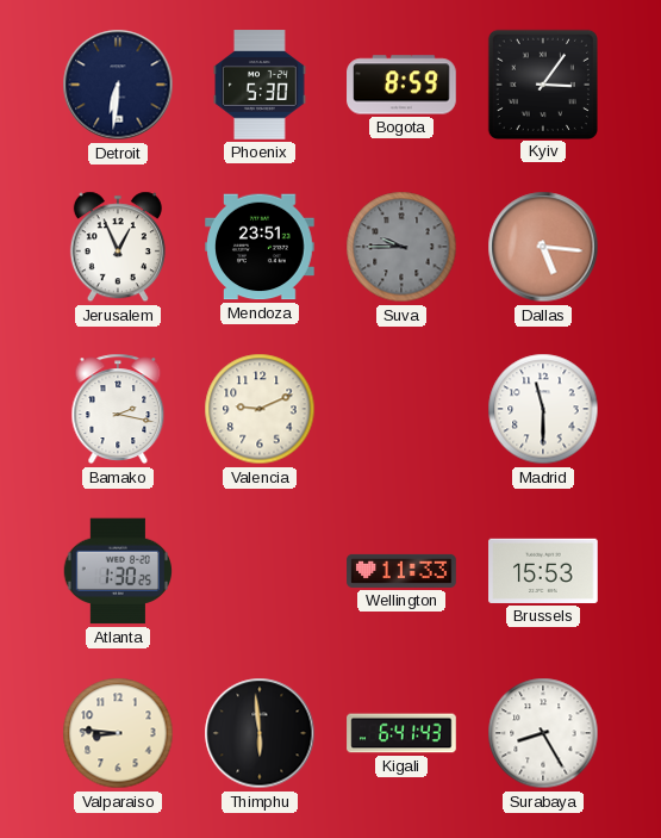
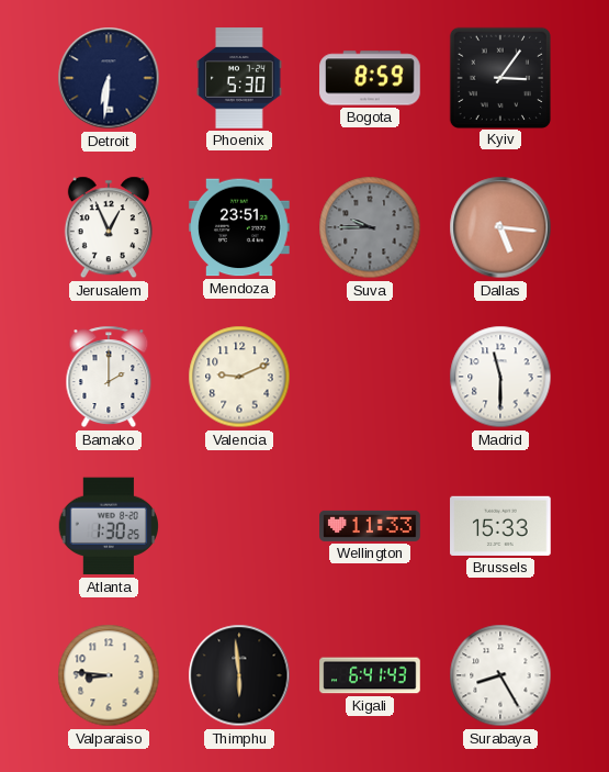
Bamako: 2:17 -> 2:00
Brussels: 15:53 -> 15:33
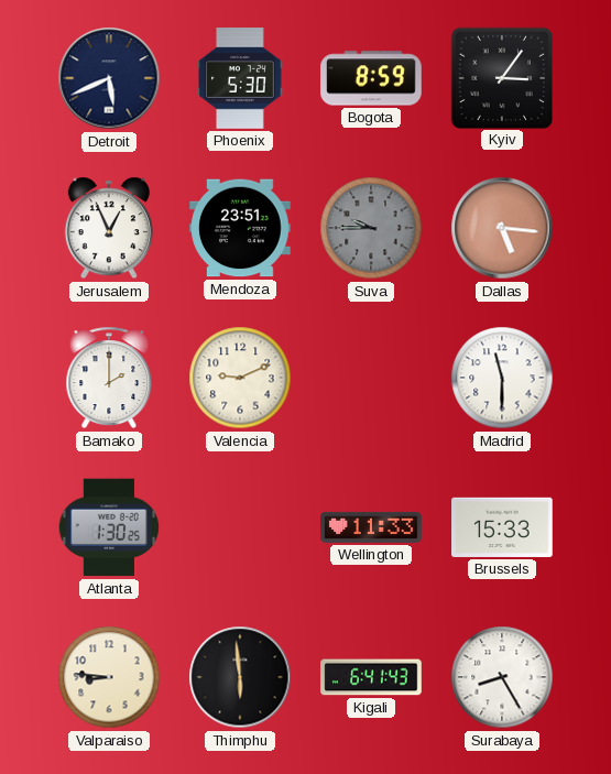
Detroit: 6:31 -> 5:41
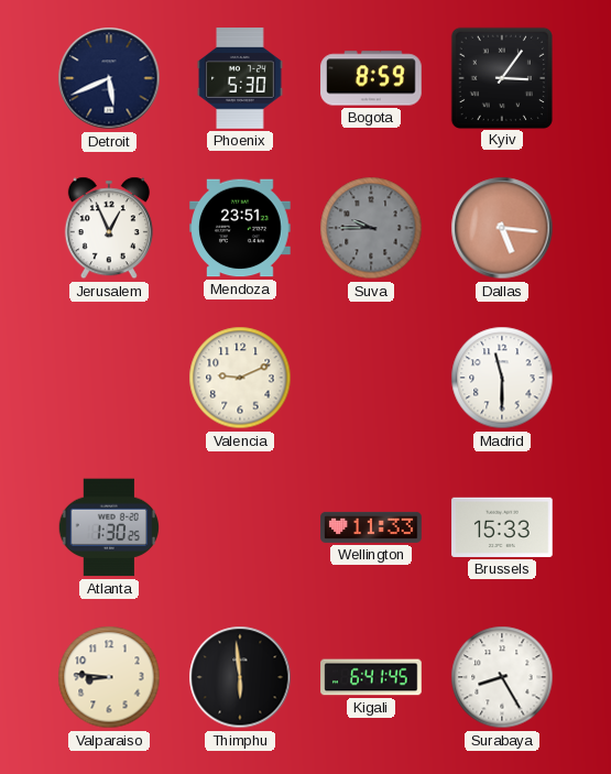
Bamako: 2:00 -> none
Kigali: 6:41:43 -> 6:41:45
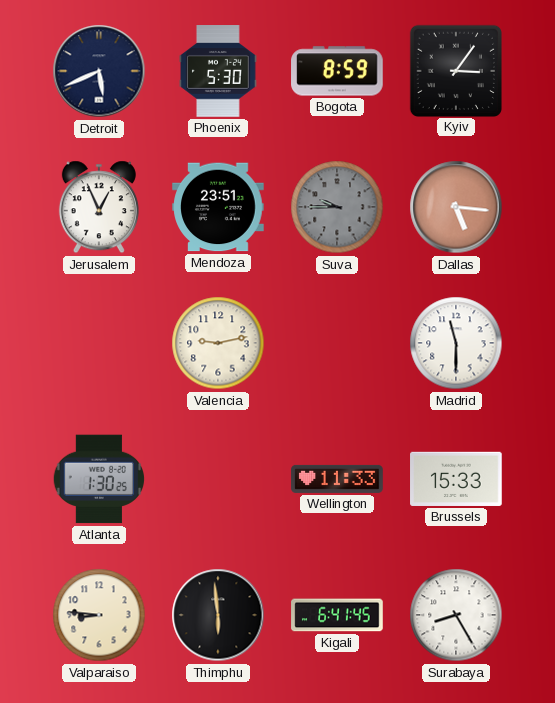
Valencia: 9:11 -> 9:13
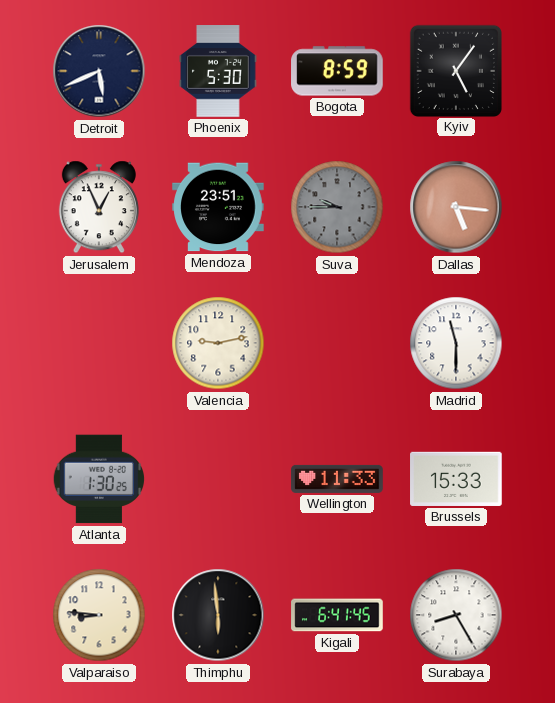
Kyiv: 3:06 -> 5:06
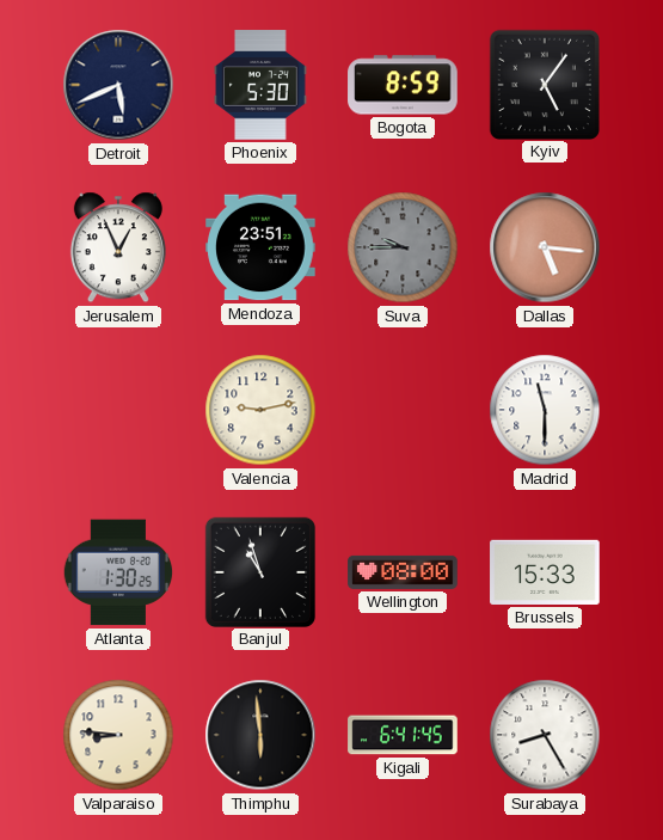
Banjul: none -> 10:57
Wellington: 11:33 -> 08:00
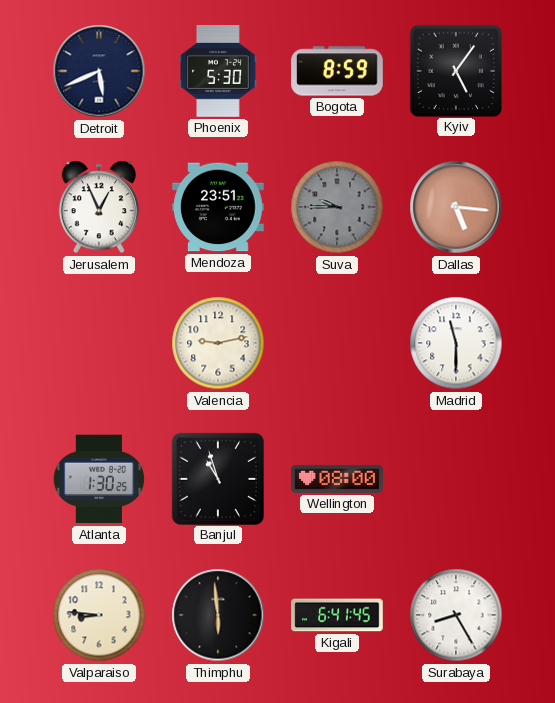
Brussels: 15:33 -> none
